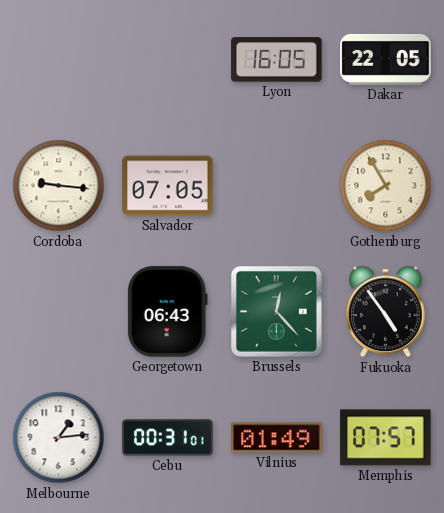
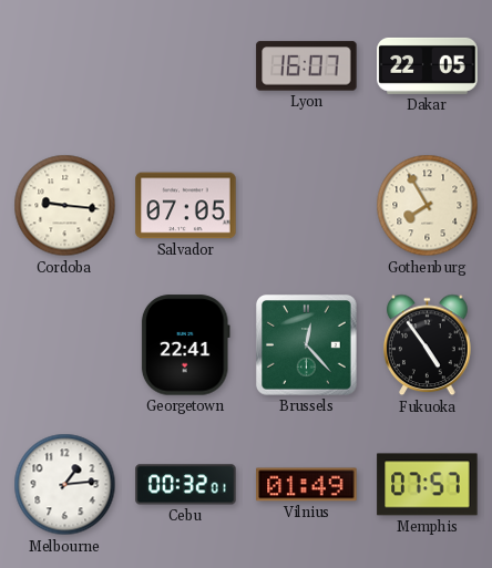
Lyon: 16:05 -> 16:07
Georgetown: 06:43 -> 22:41
Cebu: 00:31 -> 00:32
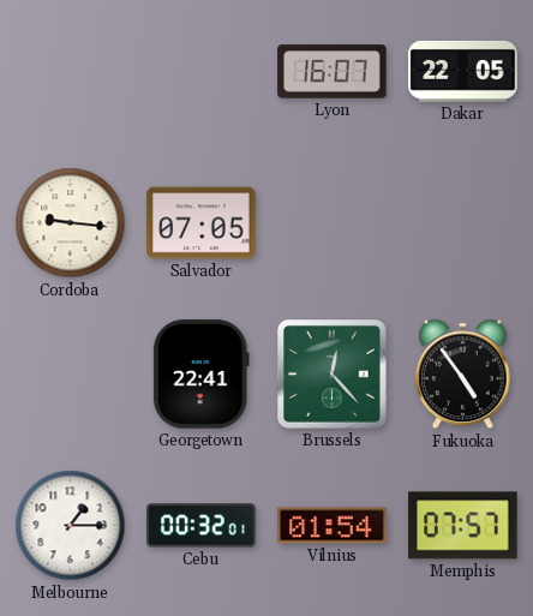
Gothenburg: 7:55 -> none
Melbourne: 1:14 -> 1:15
Vilnius: 01:49 -> 01:54
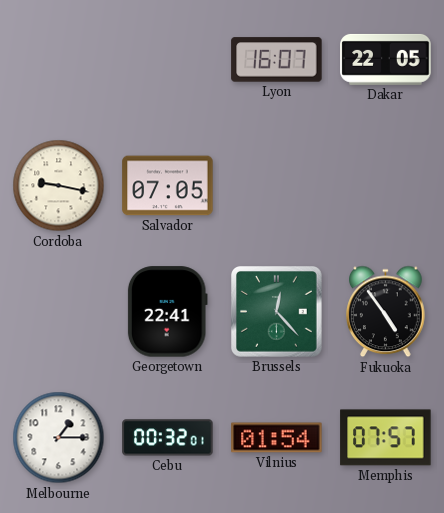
Cordoba: 9:16 -> 9:17
